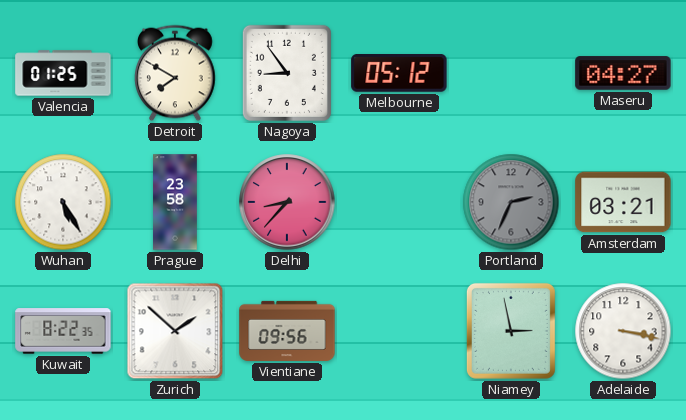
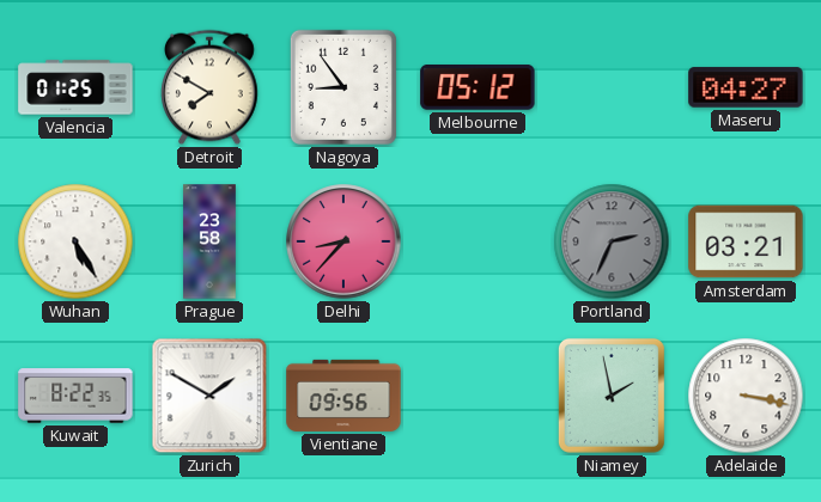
Zurich: 1:52 -> 1:50
Niamey: 2:58 -> 1:58
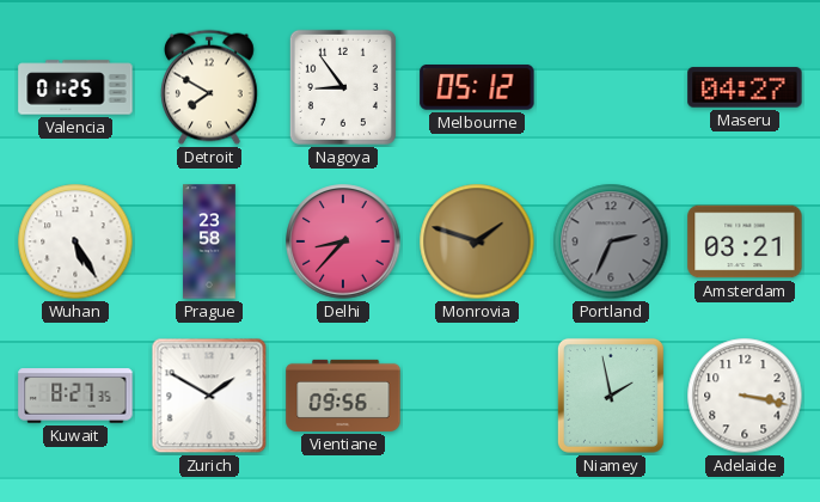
Monrovia: none -> 1:48
Kuwait: 8:22 -> 8:27
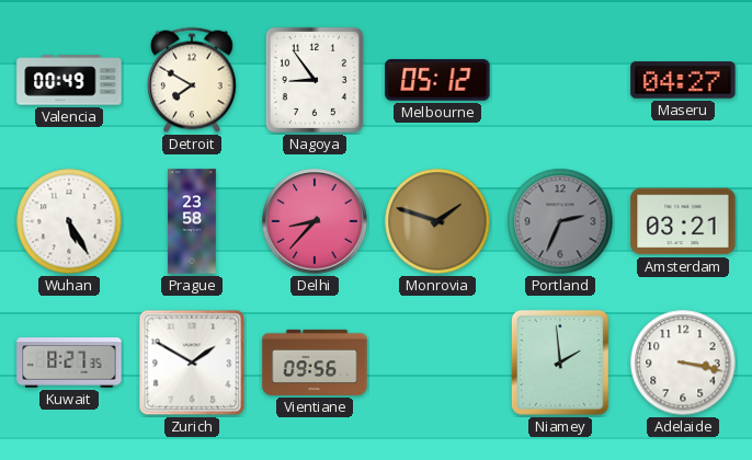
Valencia: 01:25 -> 00:49
Niamey: 1:58 -> 1:59
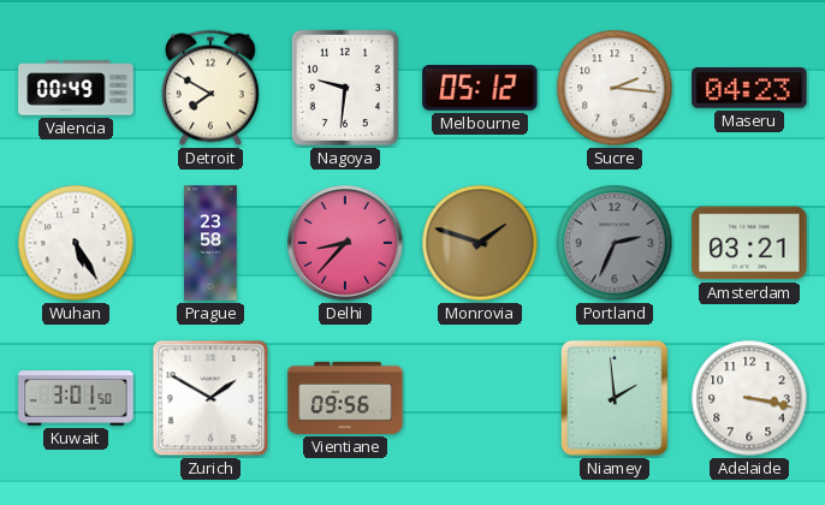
Nagoya: 8:54 -> 9:31
Sucre: none -> 2:16
Maseru: 04:27 -> 04:23
Kuwait: 8:27 -> 3:01
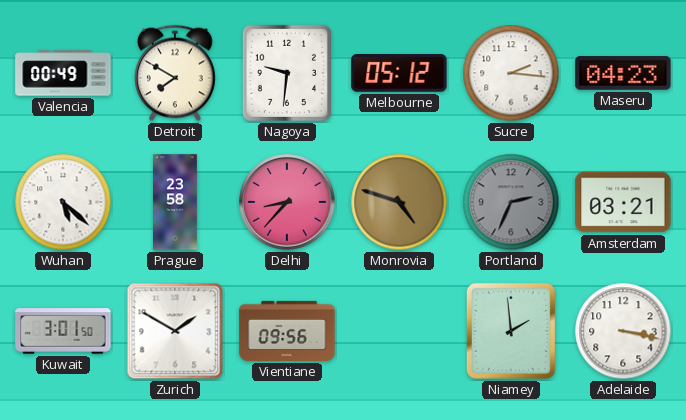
Wuhan: 5:25 -> 5:22
Monrovia: 1:48 -> 4:48
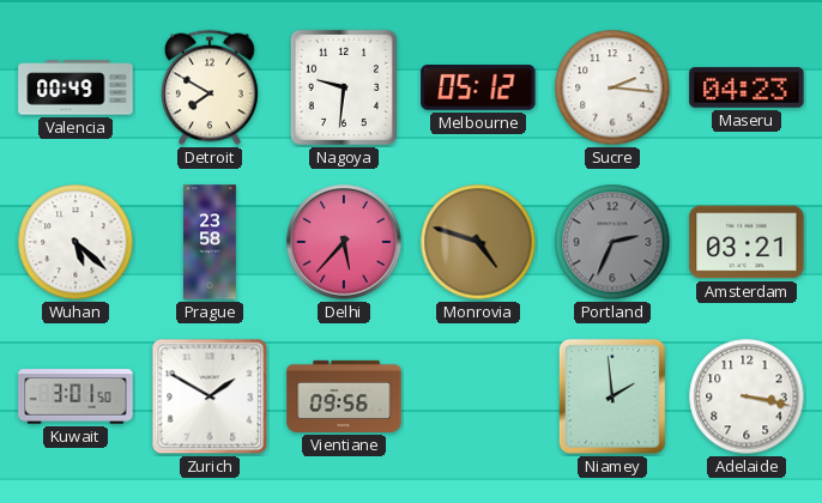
Delhi: 8:37 -> 5:37
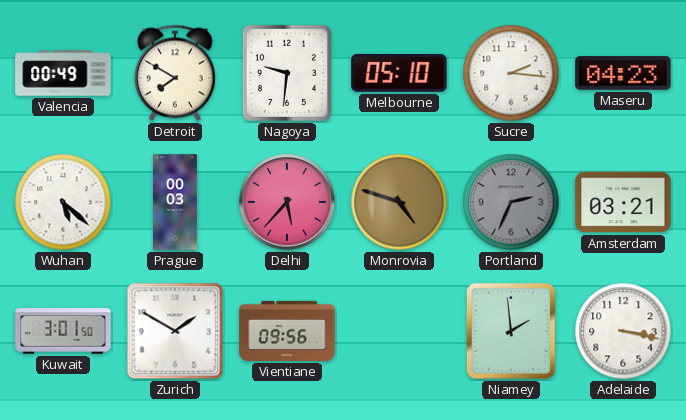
Melbourne: 05:12 -> 05:10
Prague: 23:58 -> 00:03
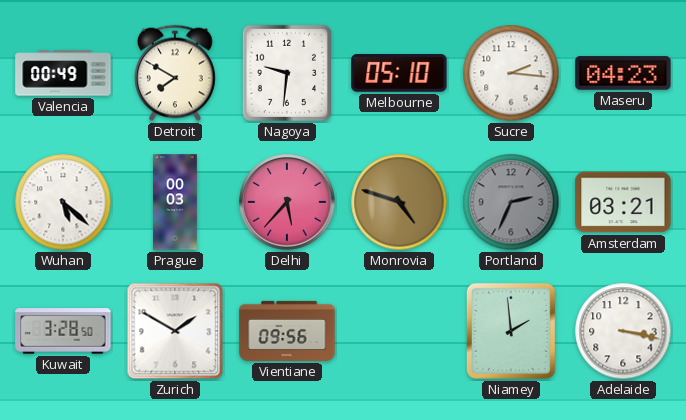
Kuwait: 3:01 -> 3:28
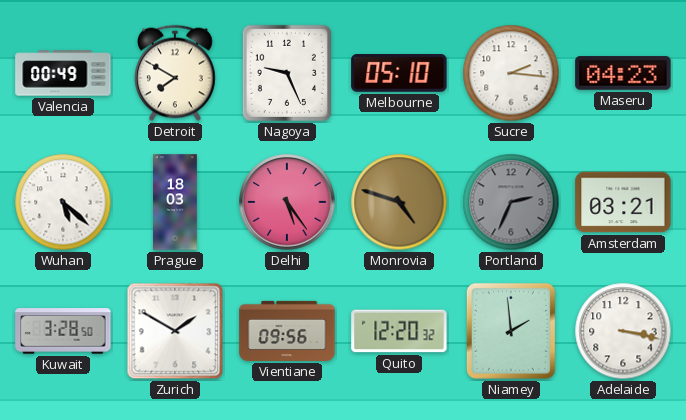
Nagoya: 9:31 -> 9:26
Prague: 00:03 -> 18:03
Delhi: 5:37 -> 5:24
Quito: none -> 12:20
